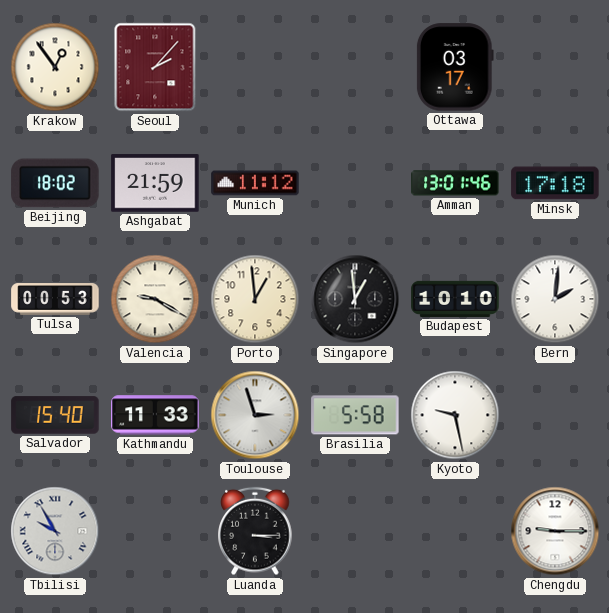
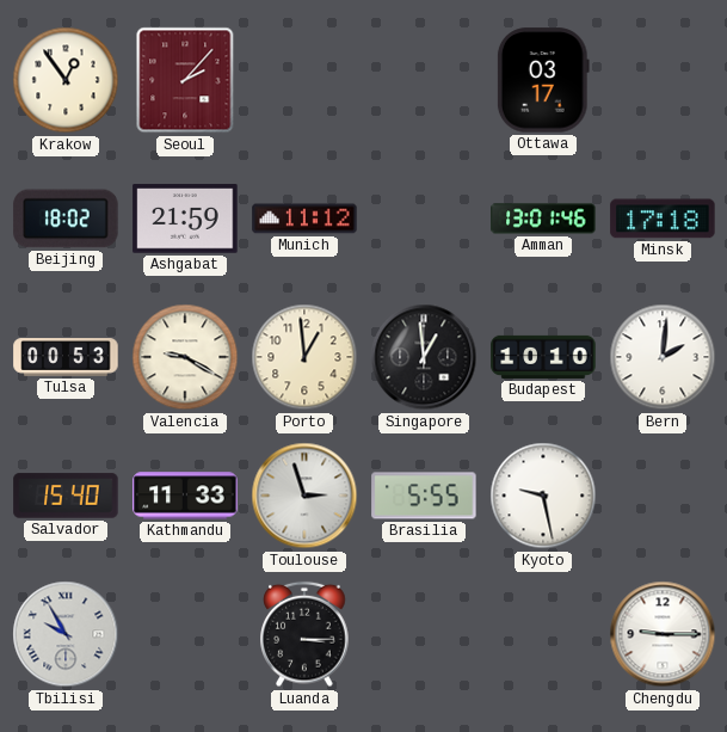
Brasilia: 5:58 -> 5:55
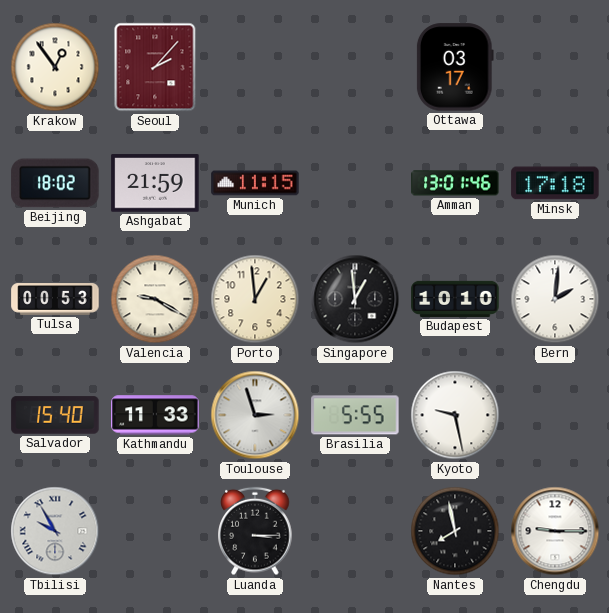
Munich: 11:12 -> 11:15
Nantes: none -> 7:58
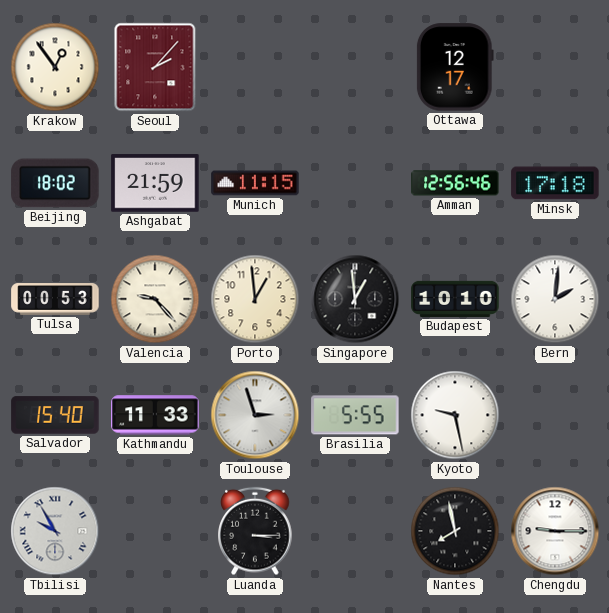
Ottawa: 03:17 -> 12:17
Amman: 13:01 -> 12:56
Valencia: 9:20 -> 9:23
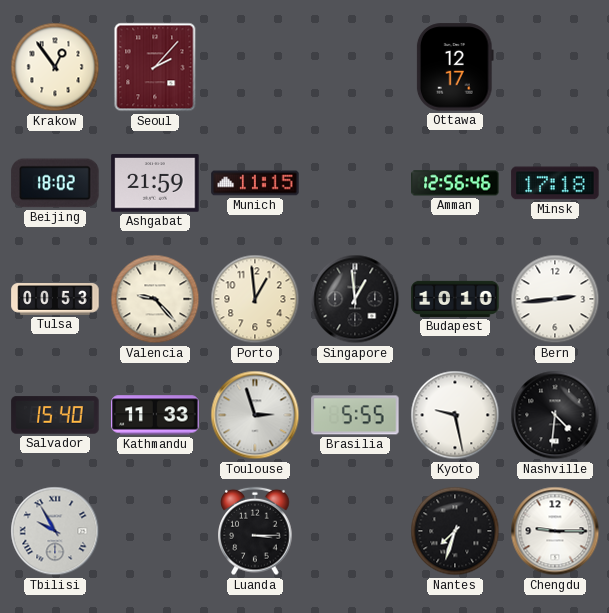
Bern: 2:01 -> 2:44
Nashville: none -> 4:31
Nantes: 7:58 -> 7:33
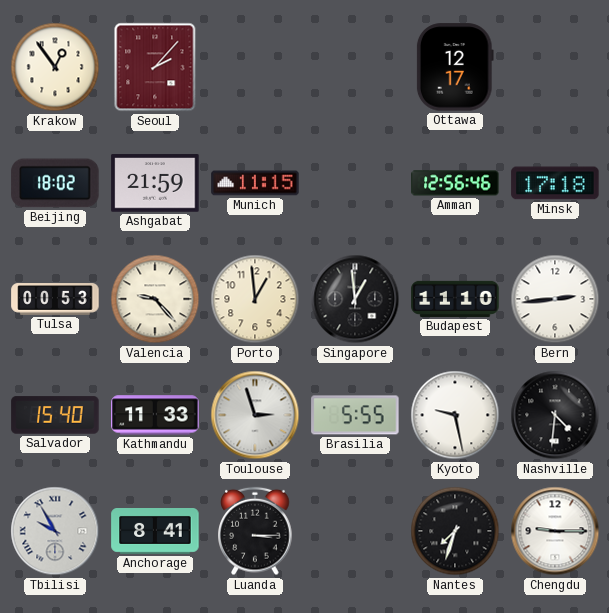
Budapest: 10:10 -> 11:10
Anchorage: none -> 8:41
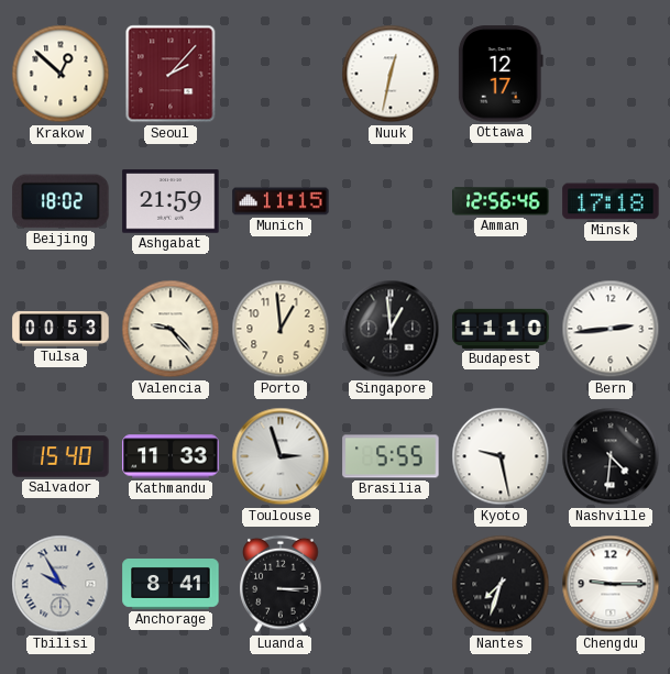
Krakow: 12:54 -> 12:52
Nuuk: none -> 12:32
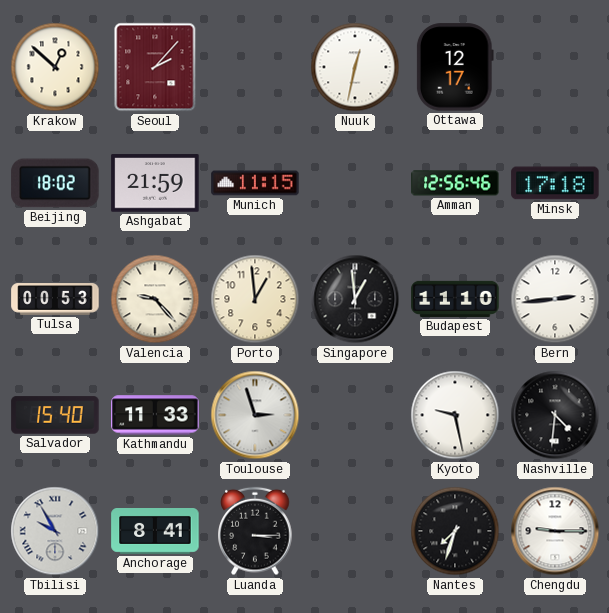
Brasilia: 5:55 -> none
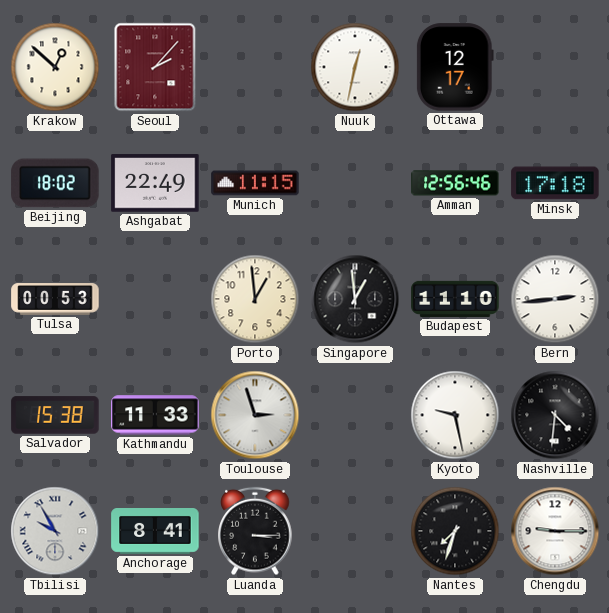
Ashgabat: 21:59 -> 22:49
Valencia: 9:23 -> none
Salvador: 15:40 -> 15:38
